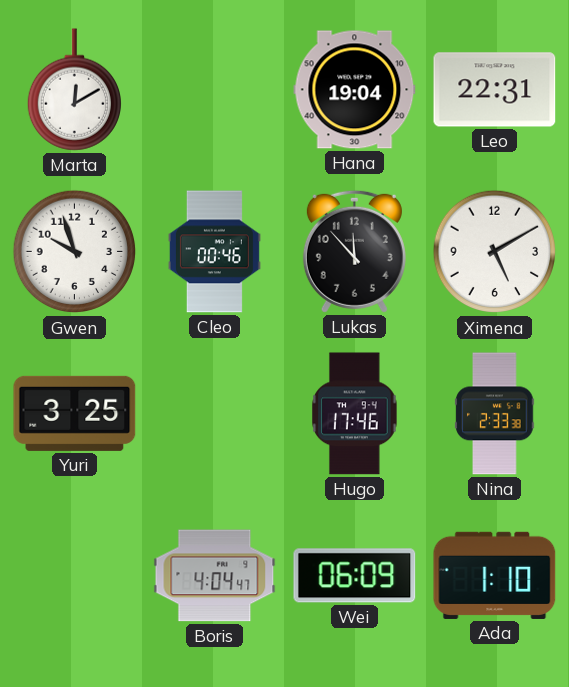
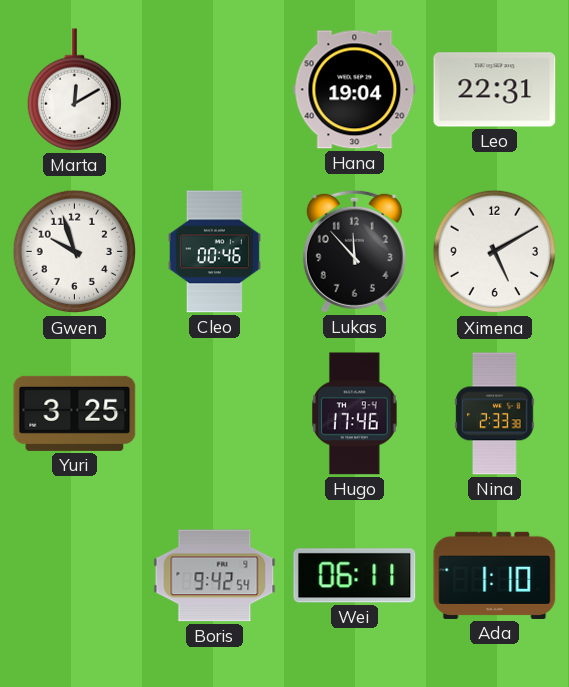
Boris: 4:04 -> 9:42
Wei: 06:09 -> 06:11
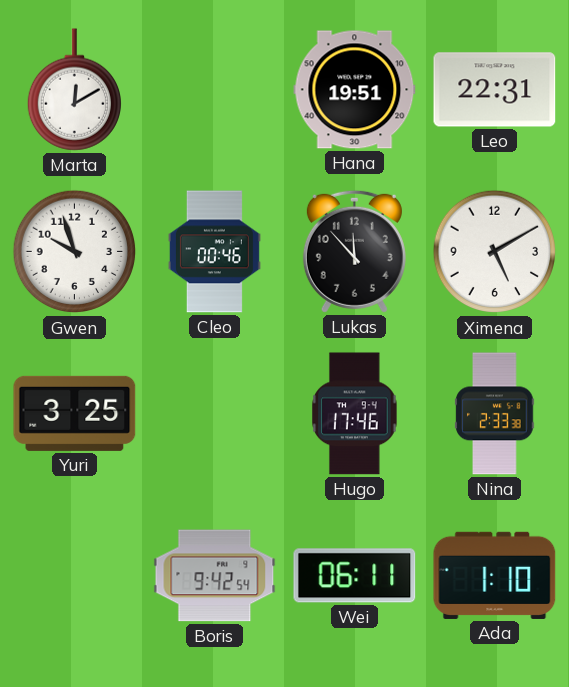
Hana: 19:04 -> 19:51
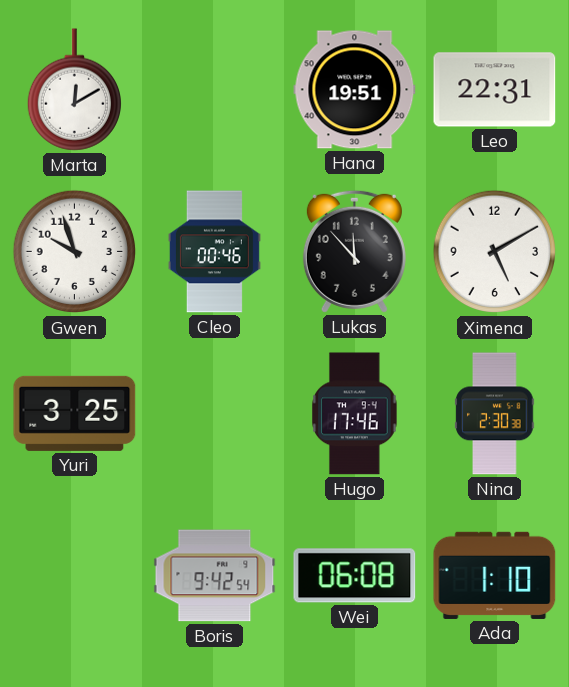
Nina: 2:33 -> 2:30
Wei: 06:11 -> 06:08
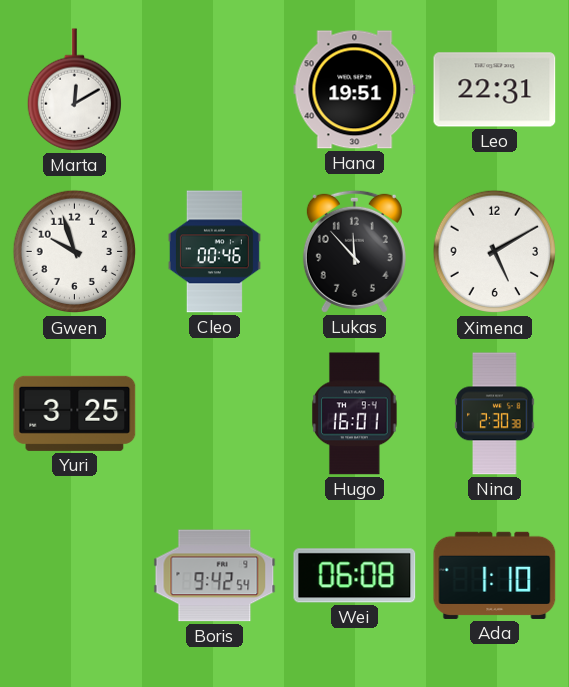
Hugo: 17:46 -> 16:01
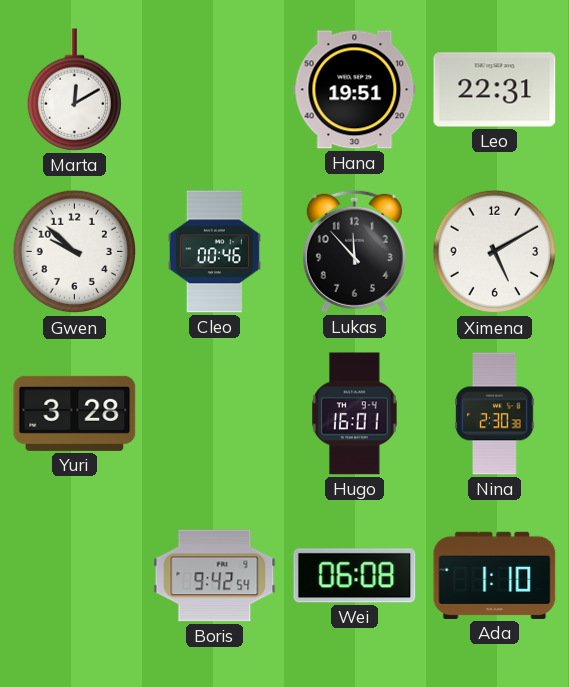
Gwen: 9:57 -> 9:52
Yuri: 3:25 -> 3:28
